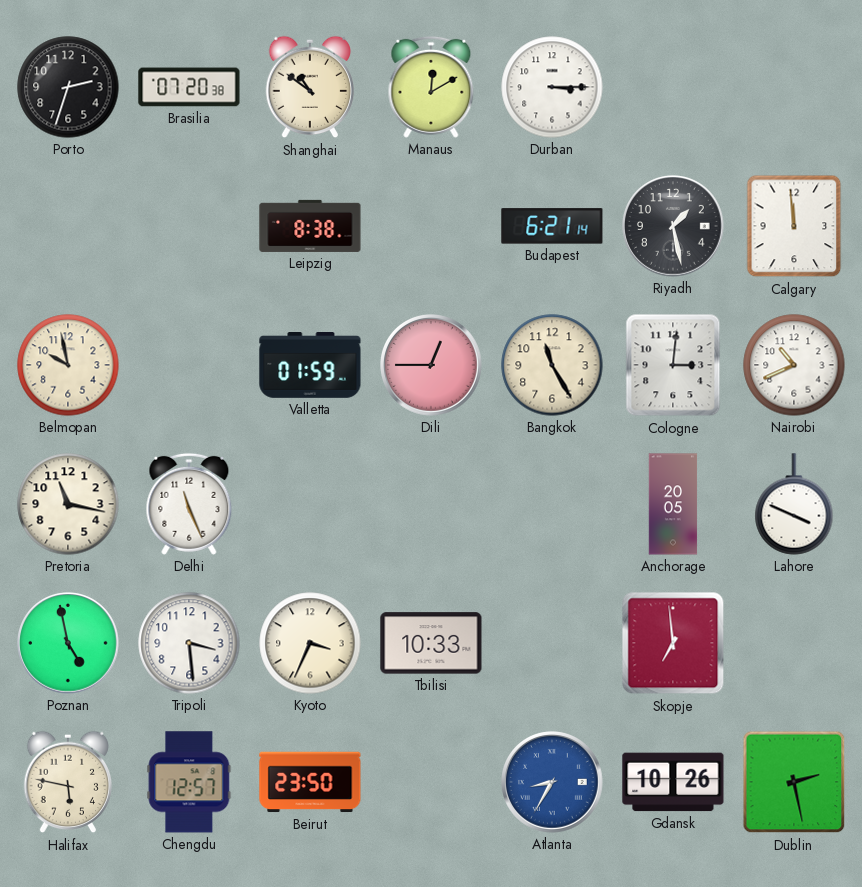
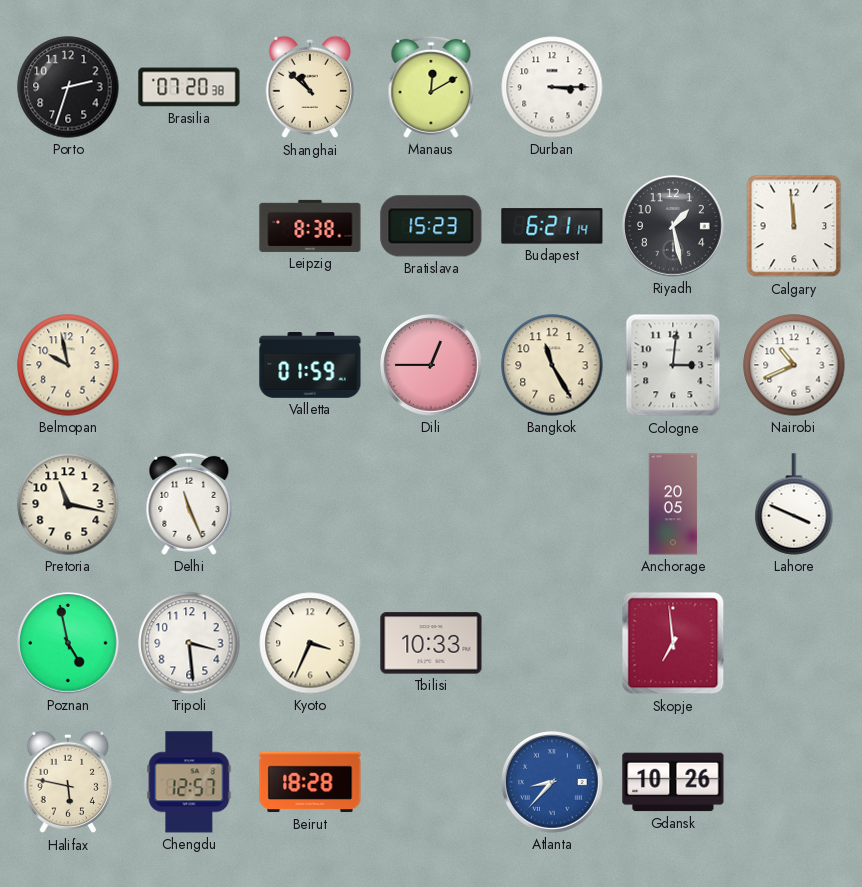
Shanghai: 10:51 -> 10:52
Bratislava: none -> 15:23
Beirut: 23:50 -> 18:28
Atlanta: 8:35 -> 8:37
Dublin: 2:28 -> none
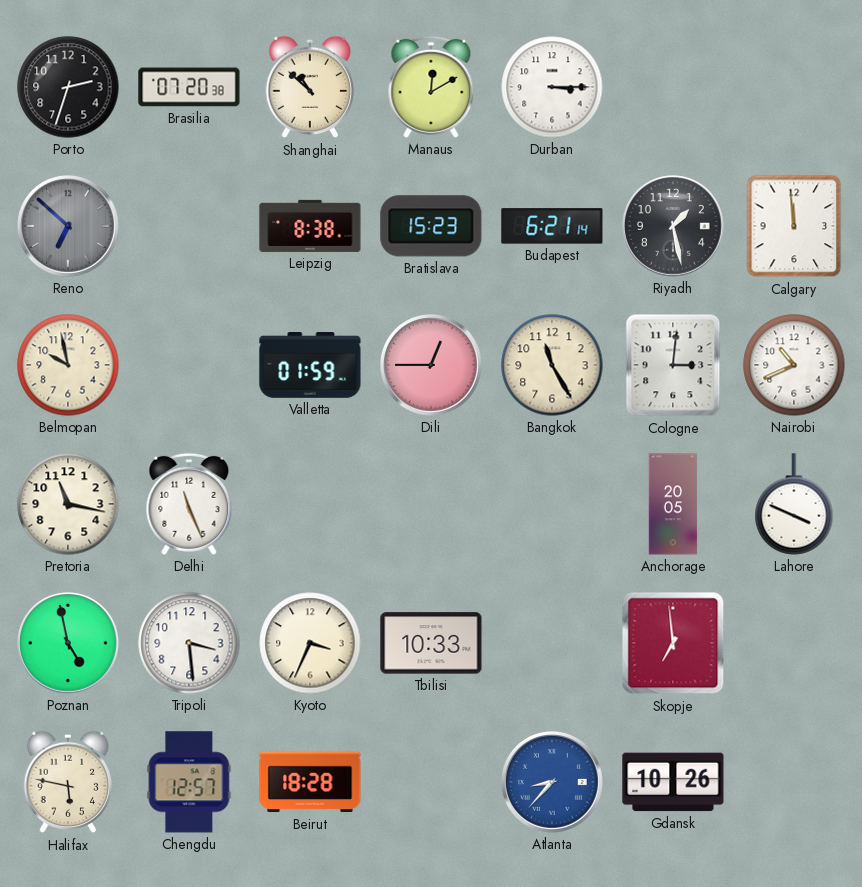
Reno: none -> 6:52
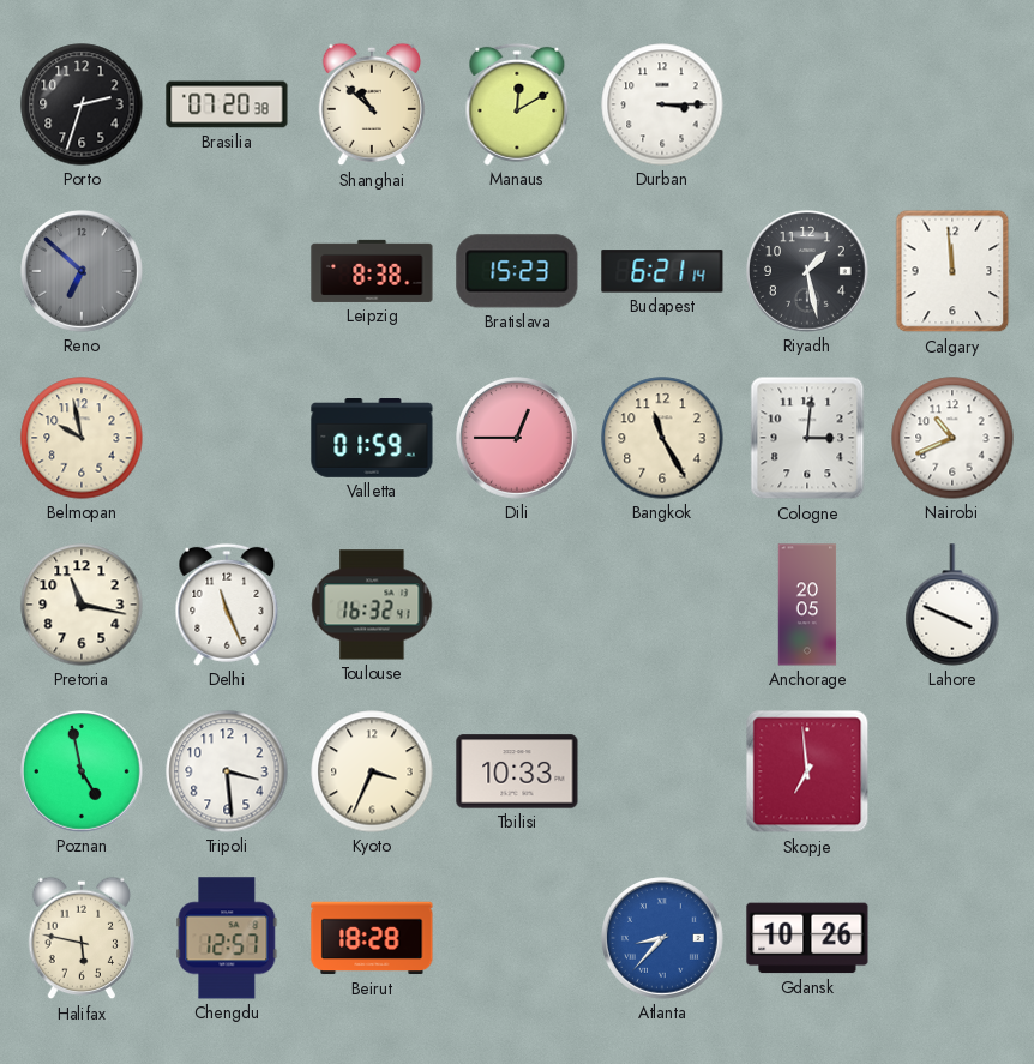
Toulouse: none -> 16:32
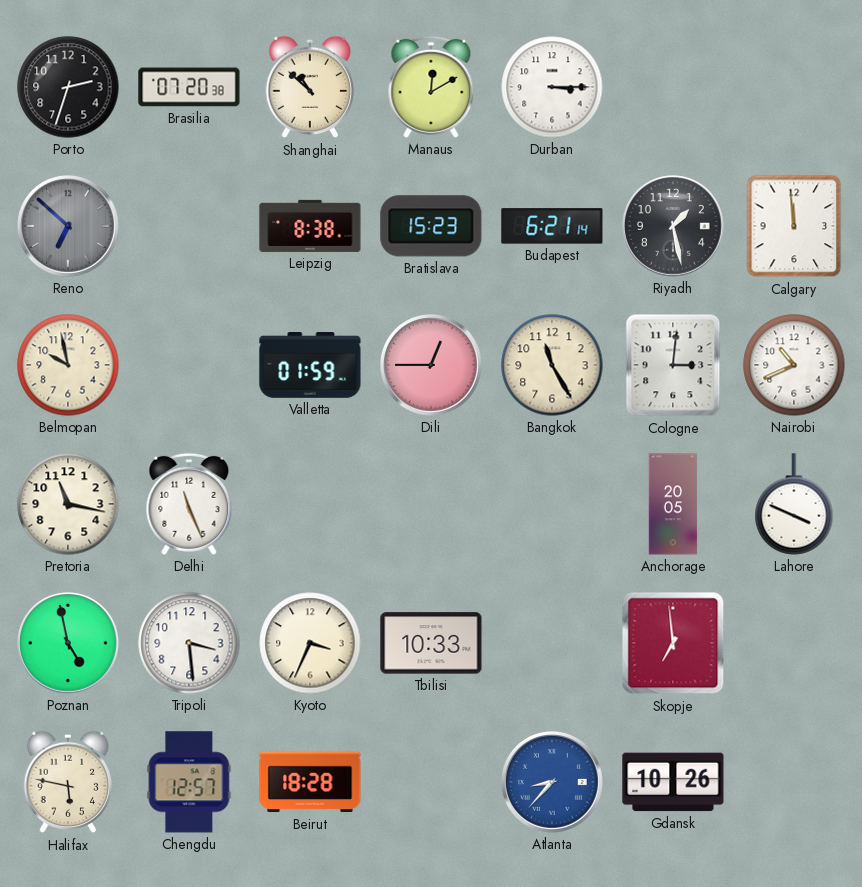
Toulouse: 16:32 -> none
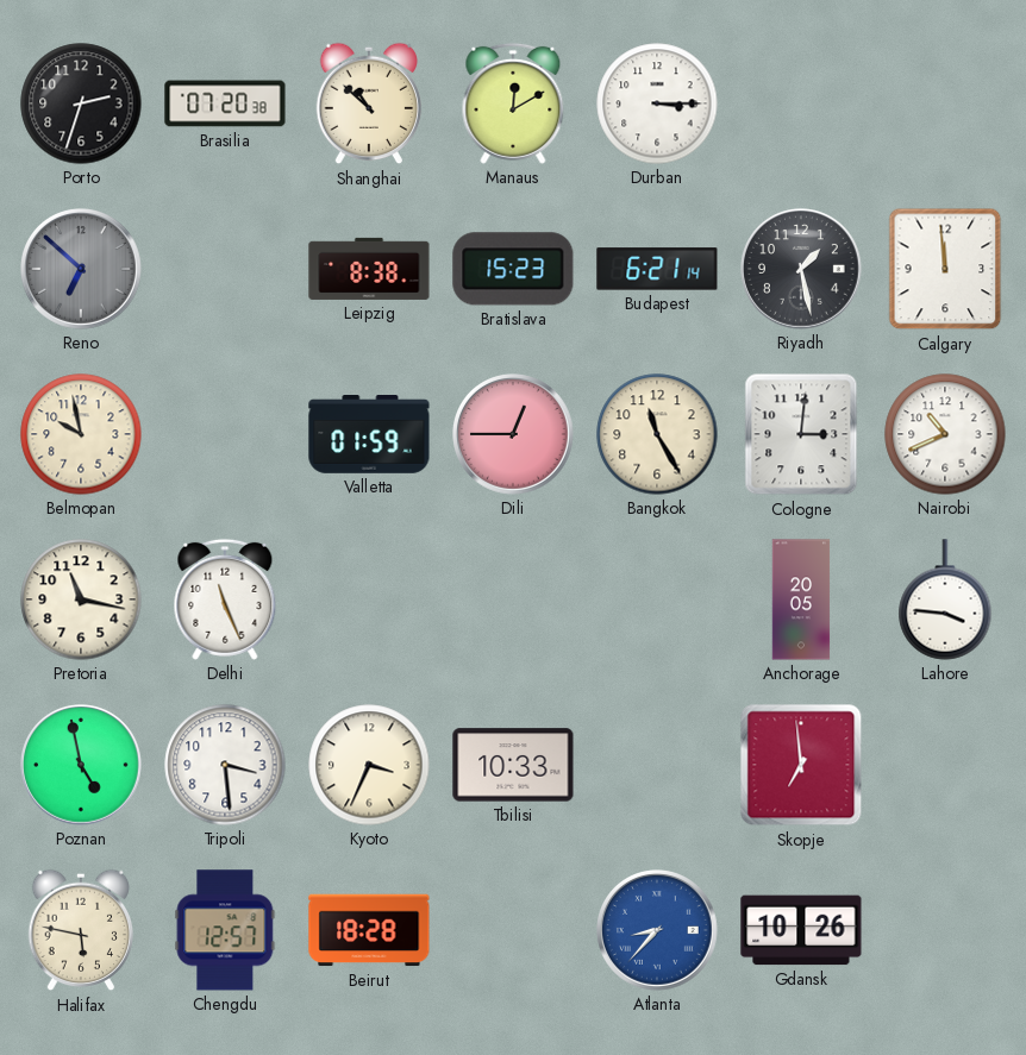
Lahore: 3:49 -> 3:46
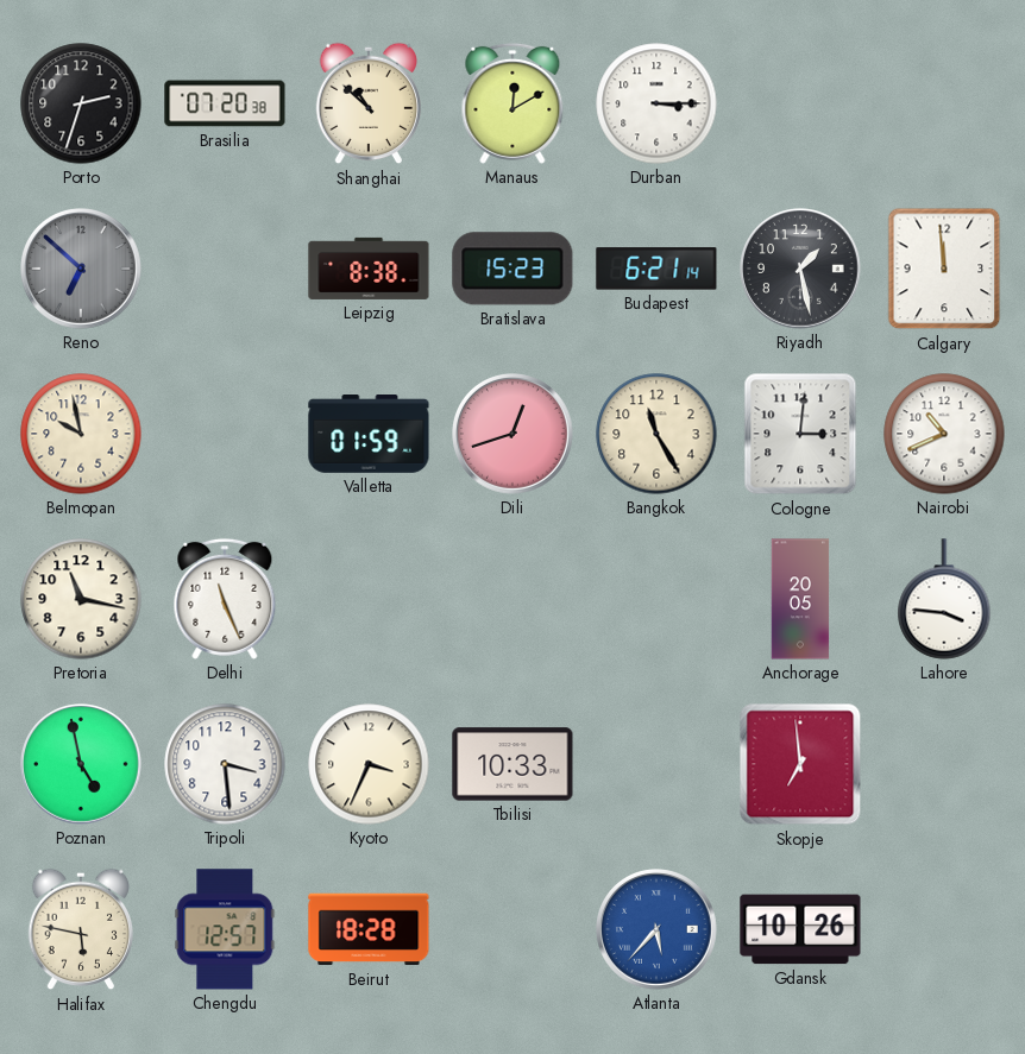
Dili: 12:45 -> 12:42
Atlanta: 8:37 -> 5:37
